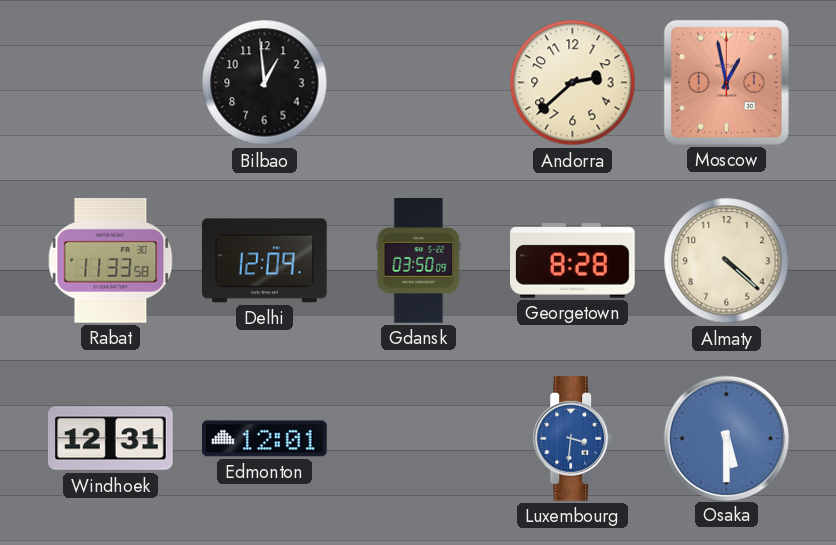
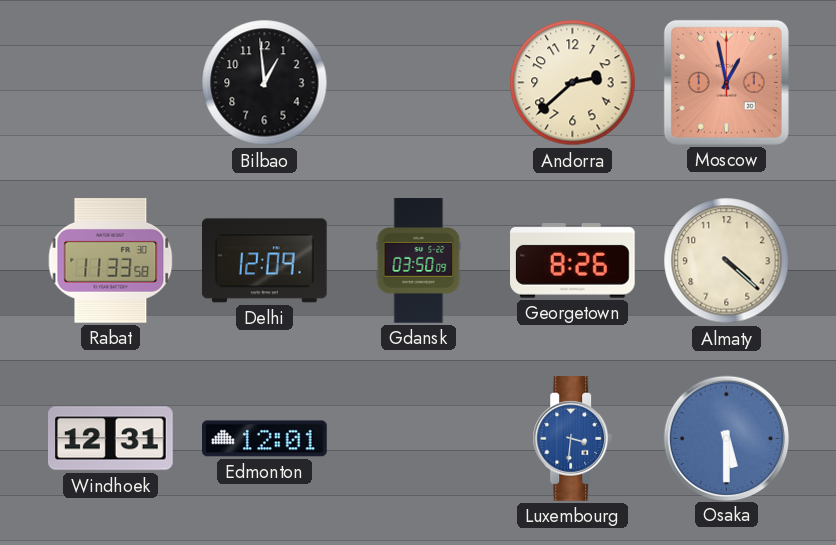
Georgetown: 8:28 -> 8:26
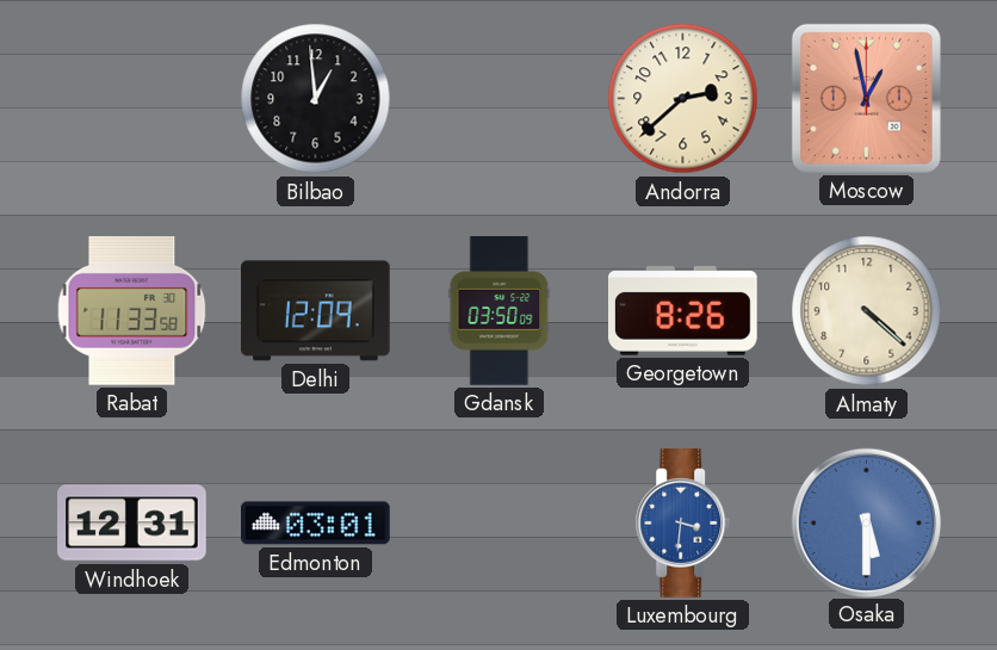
Edmonton: 12:01 -> 03:01
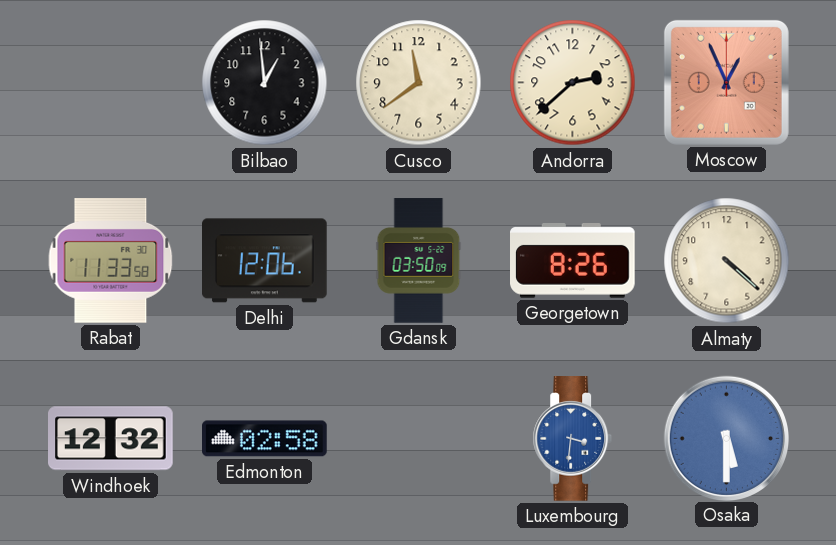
Cusco: none -> 11:39
Moscow: 12:58 -> 12:56
Delhi: 12:09 -> 12:06
Windhoek: 12:31 -> 12:32
Edmonton: 03:01 -> 02:58
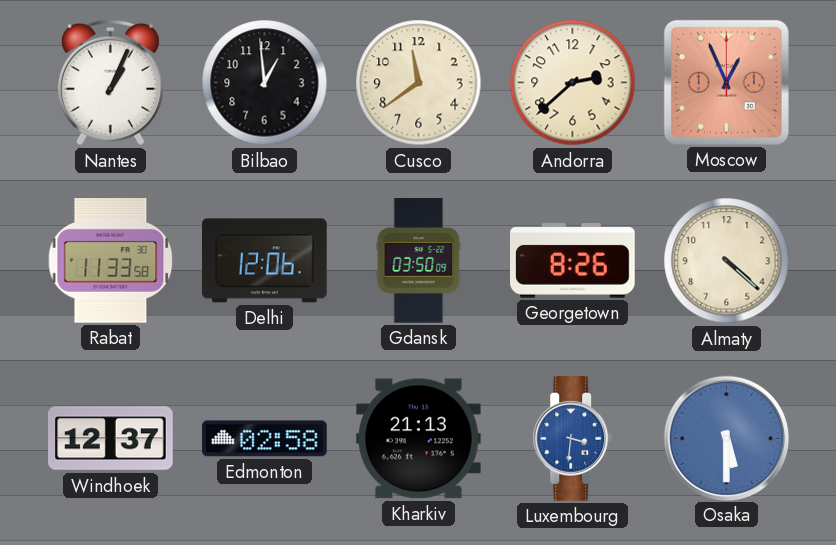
Nantes: none -> 1:04
Windhoek: 12:32 -> 12:37
Kharkiv: none -> 21:13
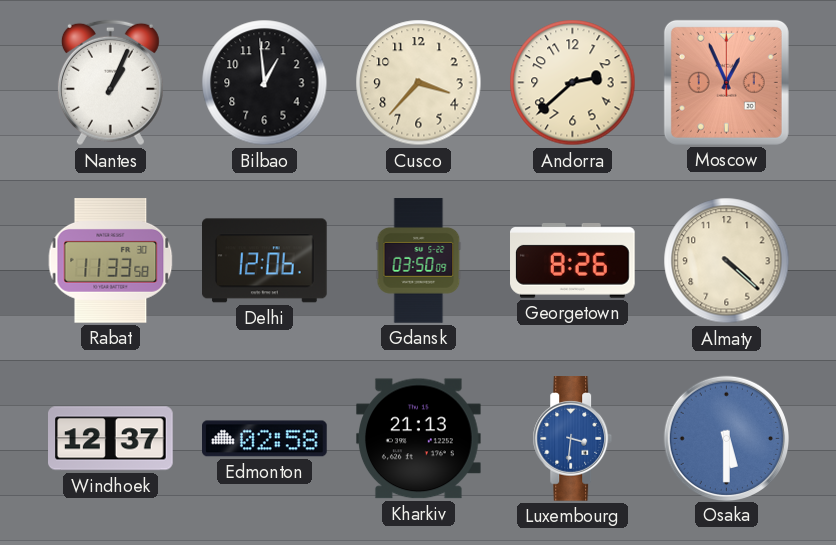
Cusco: 11:39 -> 3:37
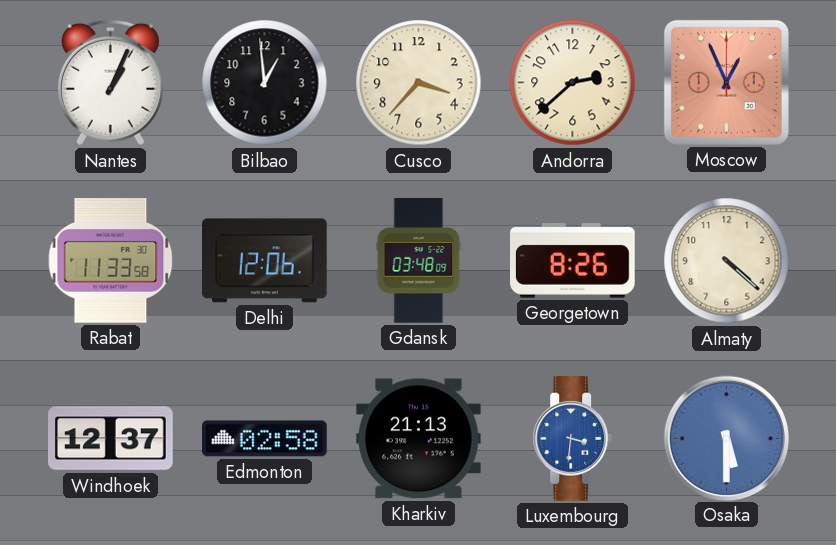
Gdansk: 03:50 -> 03:48
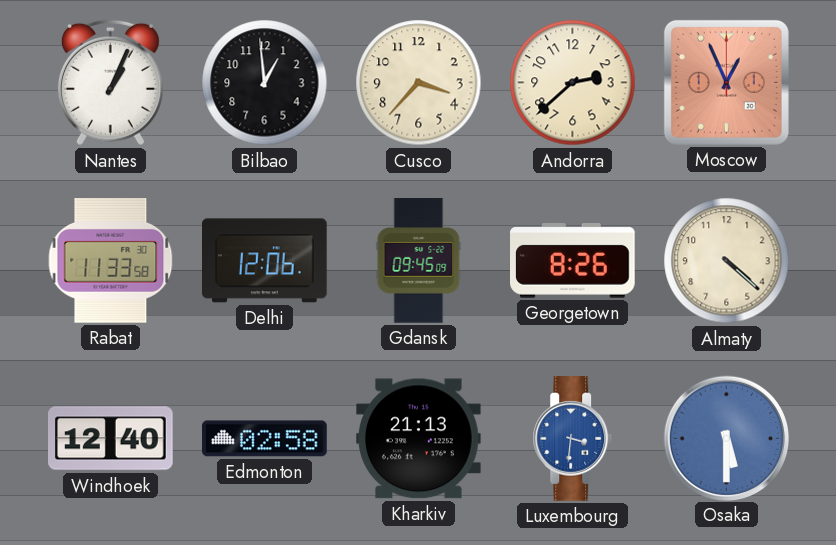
Gdansk: 03:48 -> 09:45
Windhoek: 12:37 -> 12:40
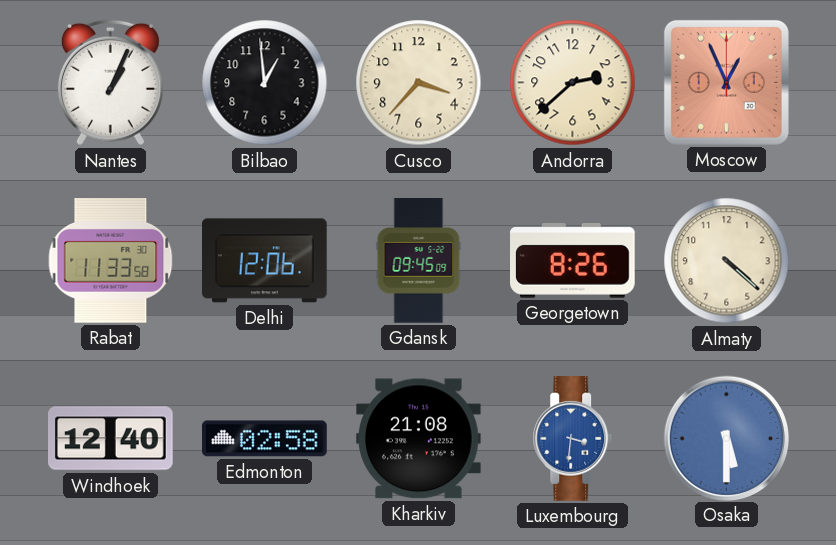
Kharkiv: 21:13 -> 21:08
